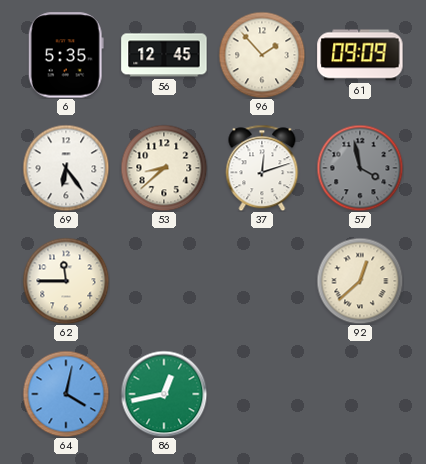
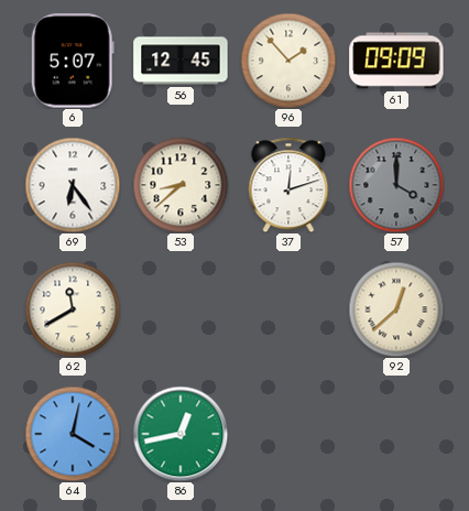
6: 5:35 -> 5:07
57: 3:58 -> 4:00
62: 11:45 -> 11:40
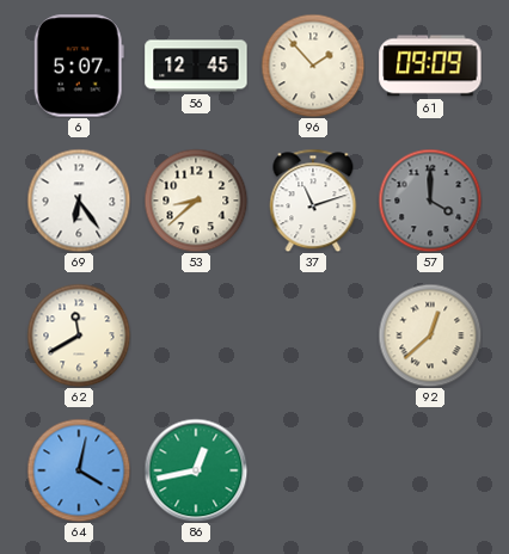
37: 12:12 -> 11:12
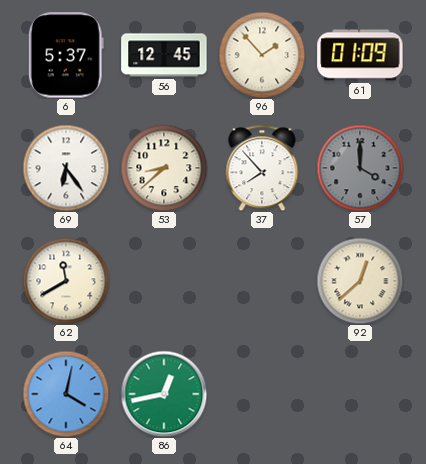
6: 5:07 -> 5:37
61: 09:09 -> 01:09
37: 11:12 -> 7:53
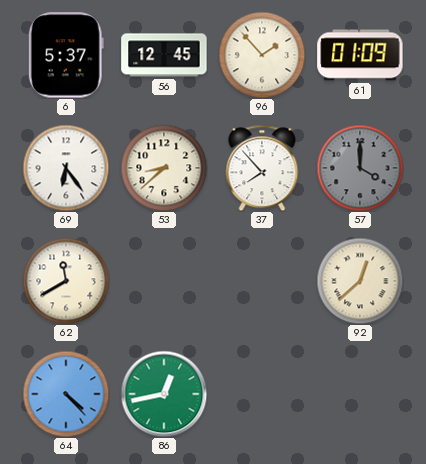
64: 4:02 -> 4:23
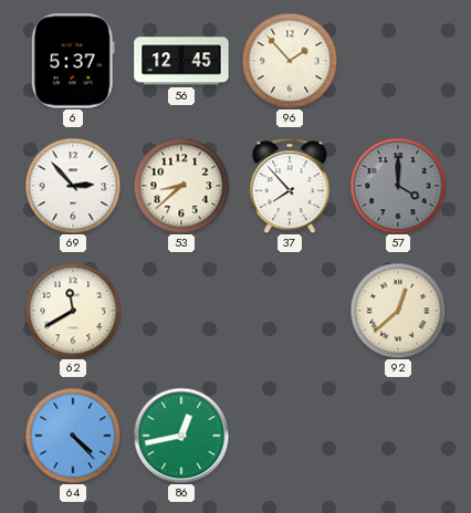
61: 01:09 -> none
69: 6:24 -> 2:53
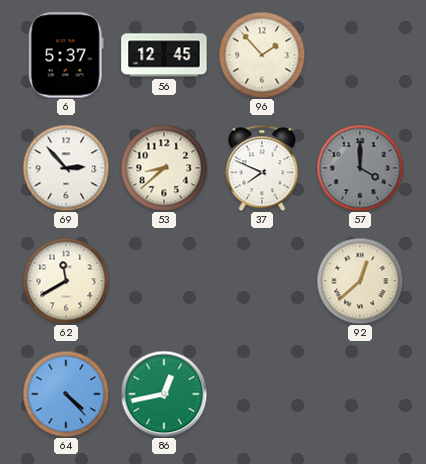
37: 7:53 -> 7:49
